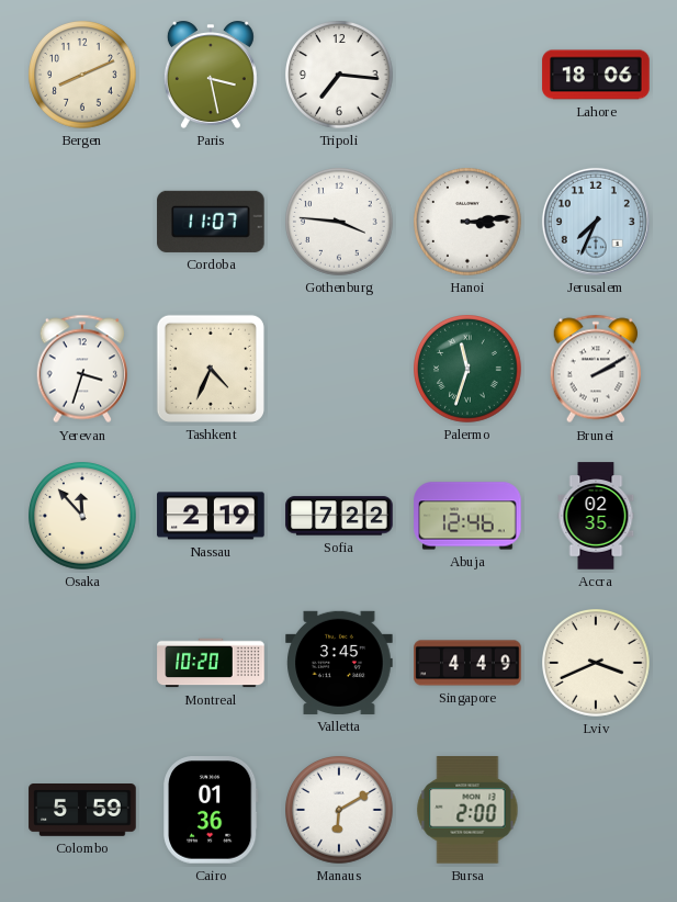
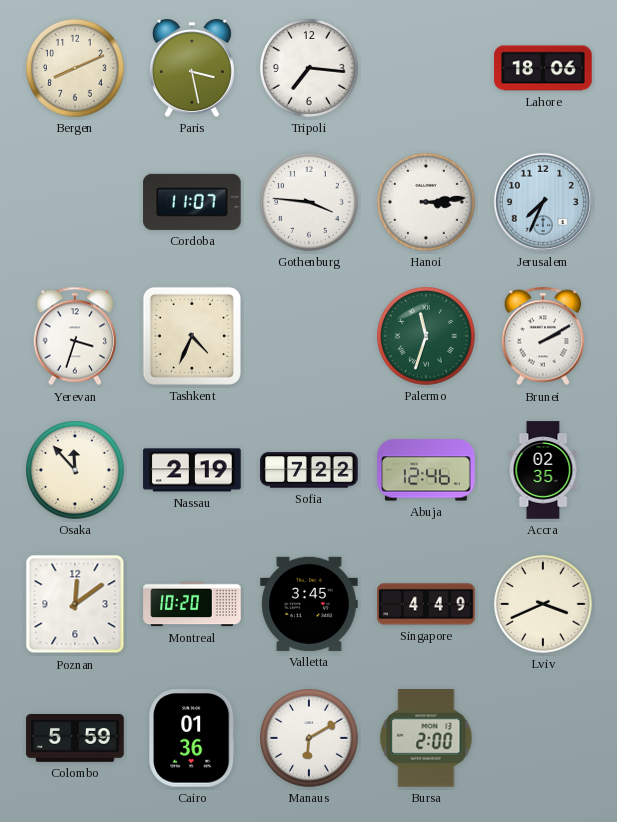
Poznan: none -> 12:09
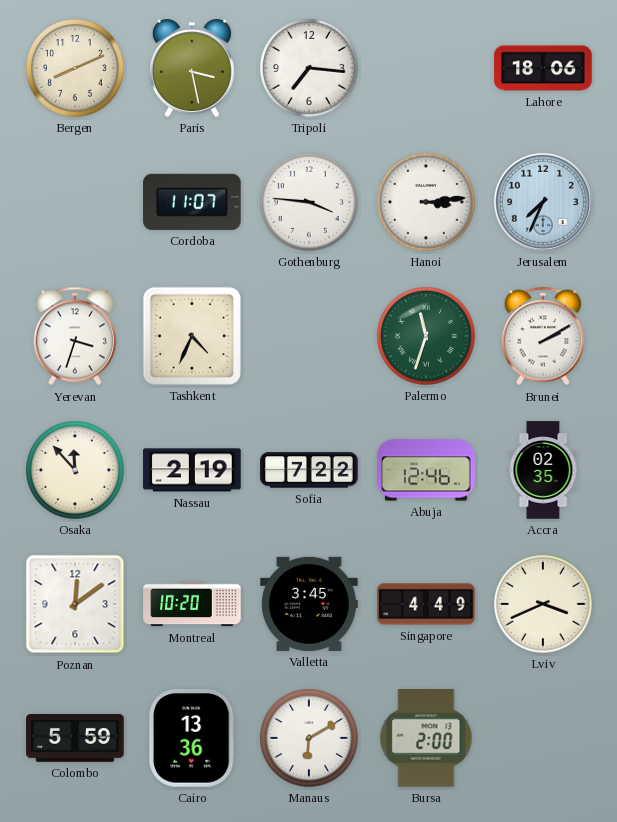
Cairo: 01:36 -> 13:36
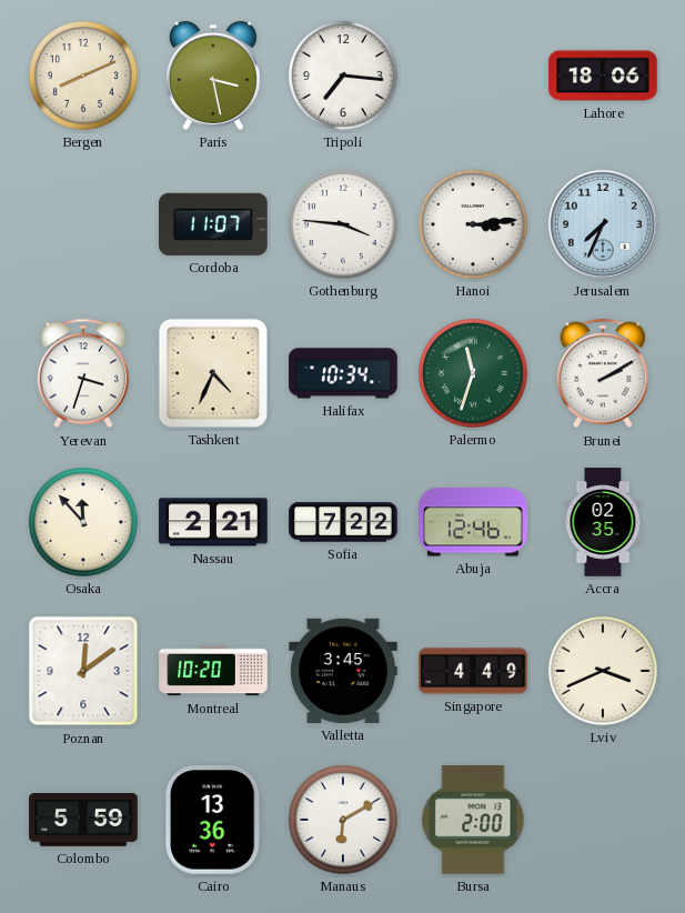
Halifax: none -> 10:34
Nassau: 2:19 -> 2:21
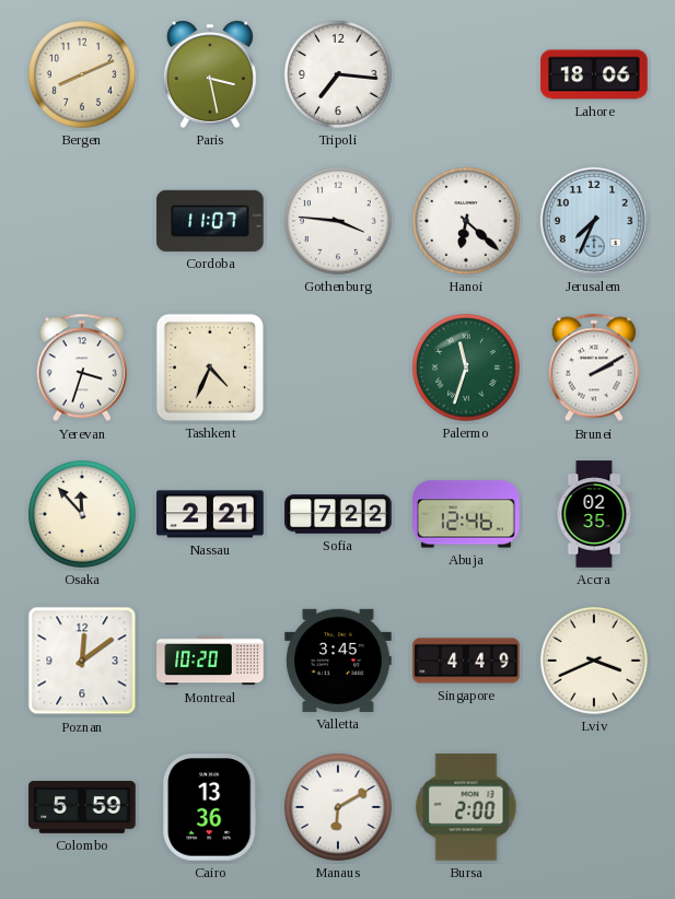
Hanoi: 3:14 -> 6:22
Halifax: 10:34 -> none
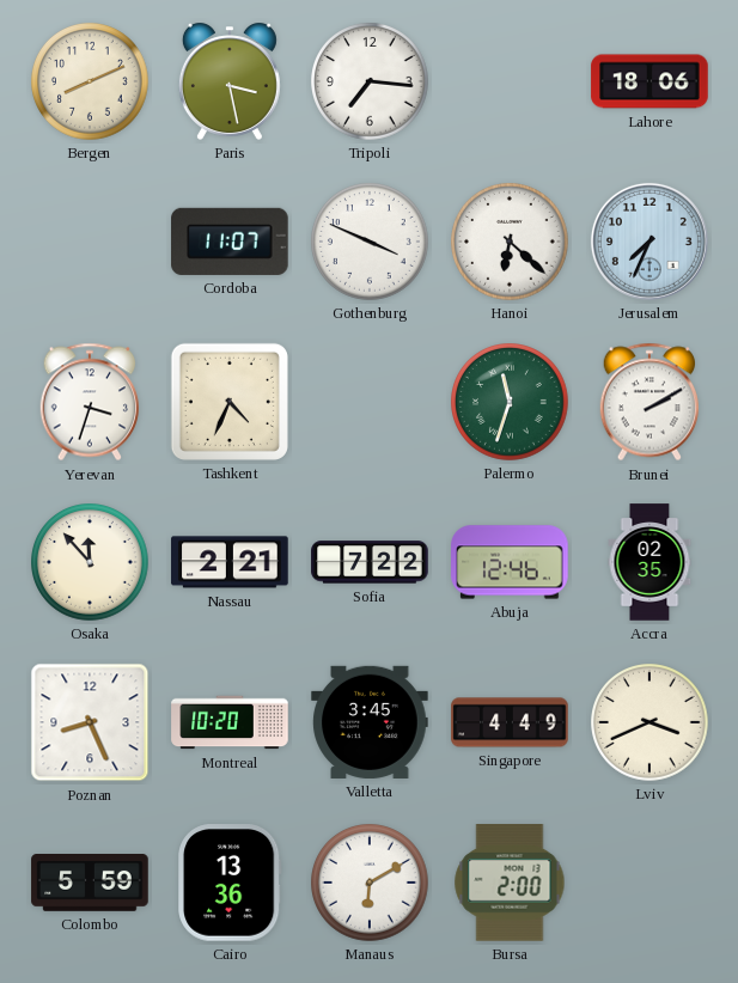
Gothenburg: 3:46 -> 3:49
Poznan: 12:09 -> 8:26
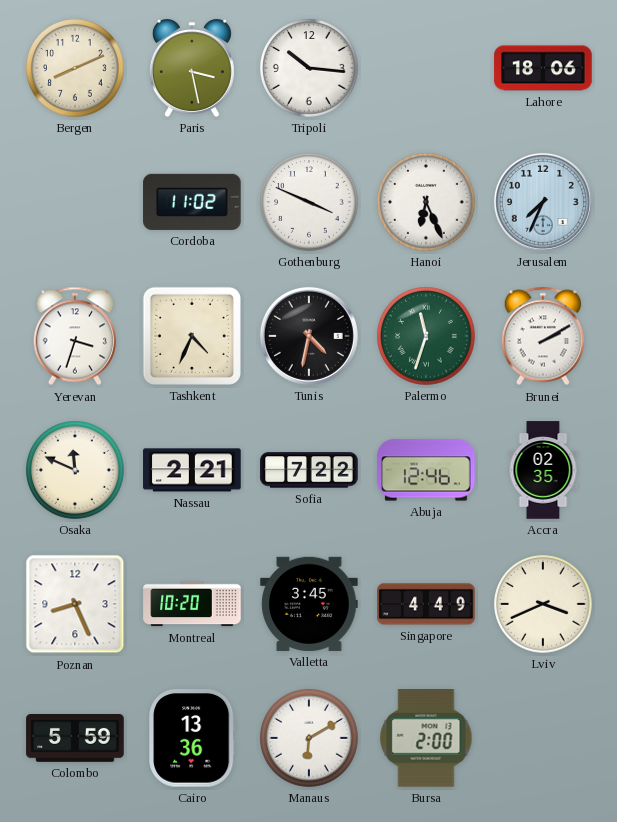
Tripoli: 7:16 -> 10:16
Cordoba: 11:07 -> 11:02
Hanoi: 6:22 -> 6:26
Tunis: none -> 4:32
Osaka: 11:53 -> 11:49
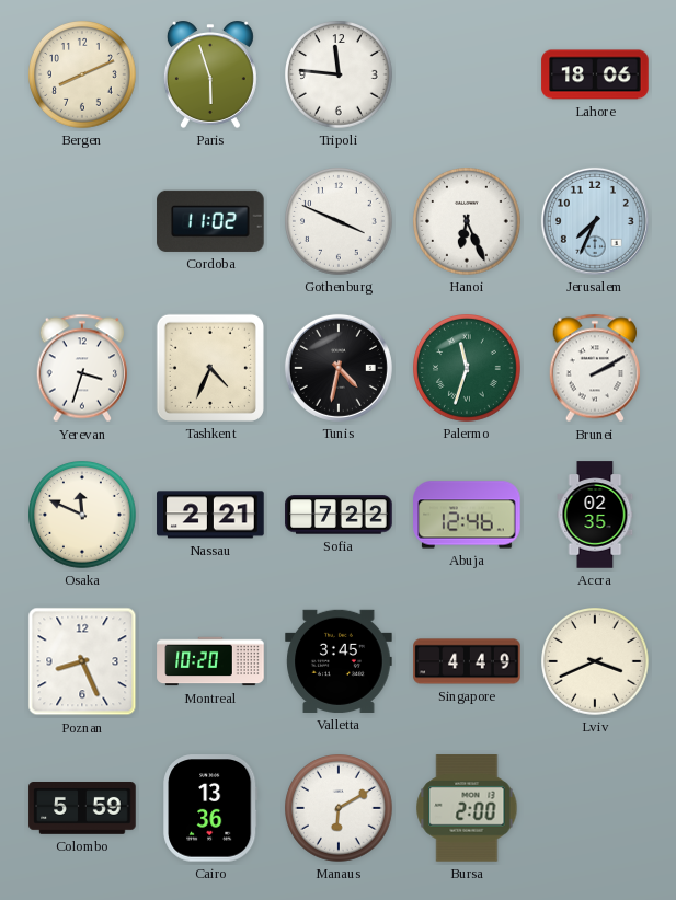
Paris: 3:28 -> 5:57
Tripoli: 10:16 -> 11:46
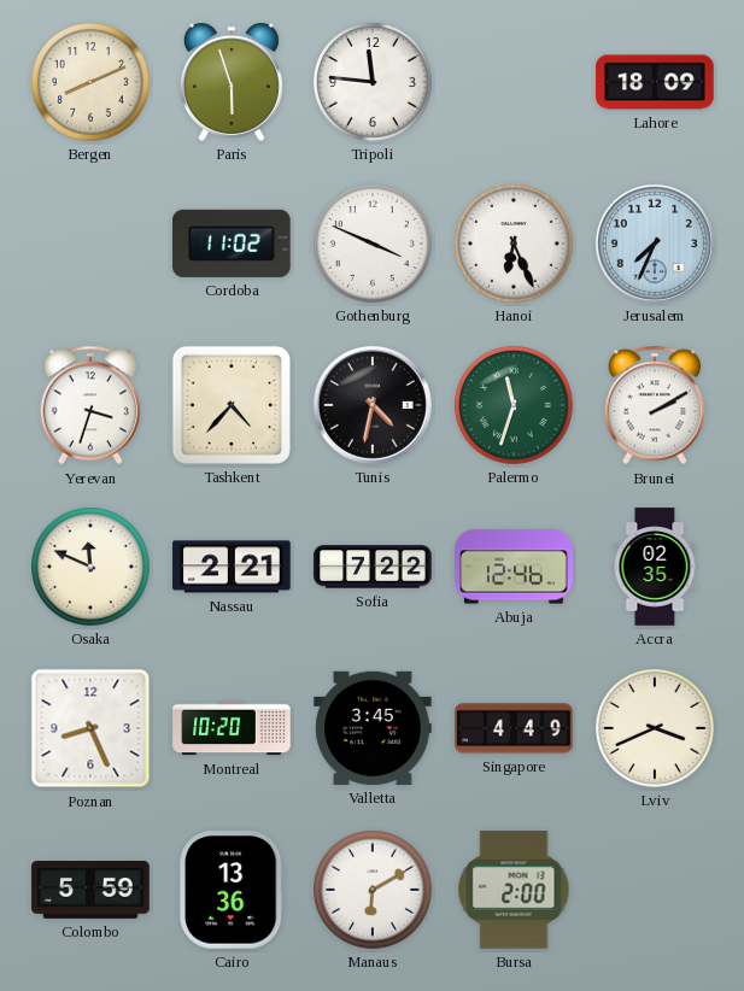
Lahore: 18:06 -> 18:09
Tashkent: 4:34 -> 4:37
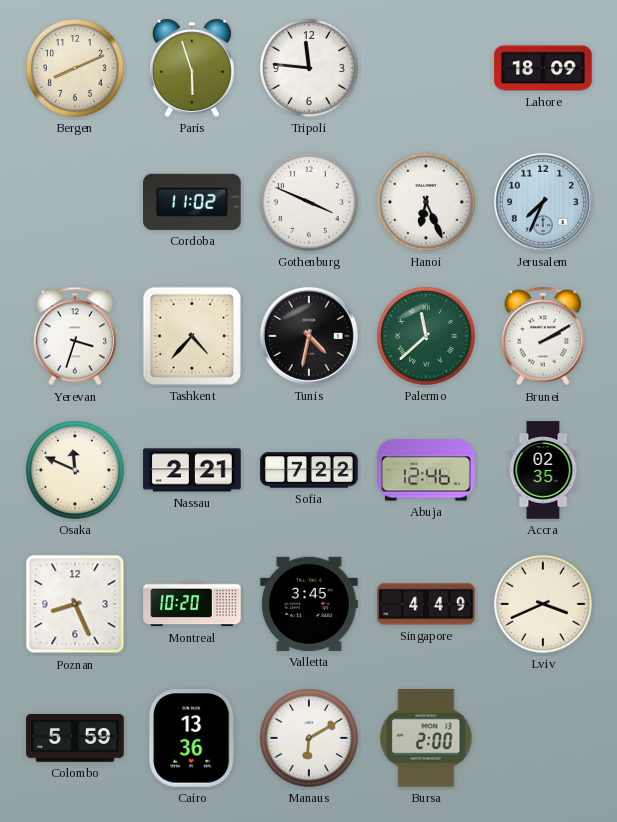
Palermo: 11:33 -> 11:38
